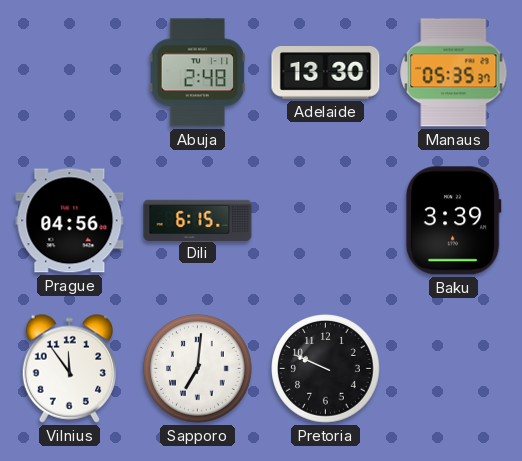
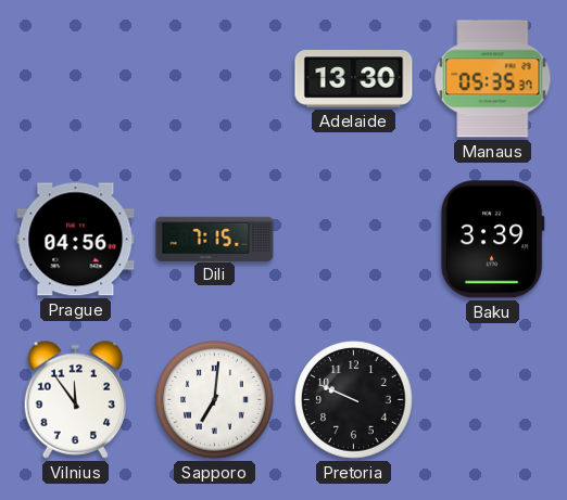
Abuja: 2:48 -> none
Dili: 6:15 -> 7:15
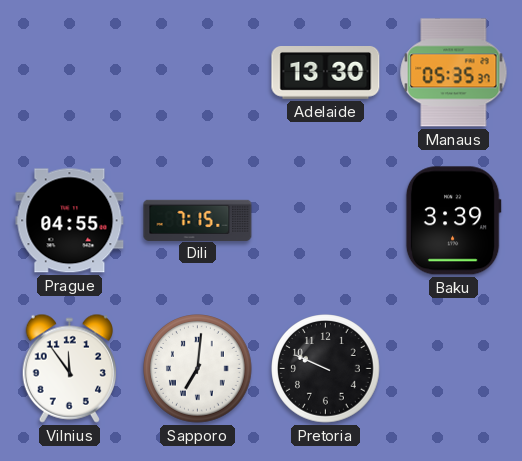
Prague: 04:56 -> 04:55
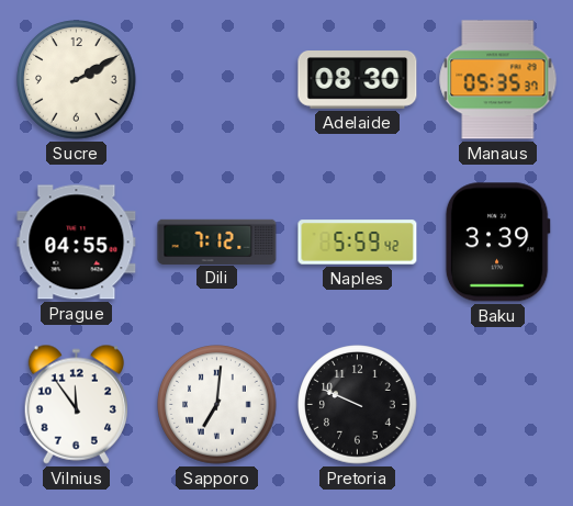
Sucre: none -> 2:10
Adelaide: 13:30 -> 08:30
Dili: 7:15 -> 7:12
Naples: none -> 5:59
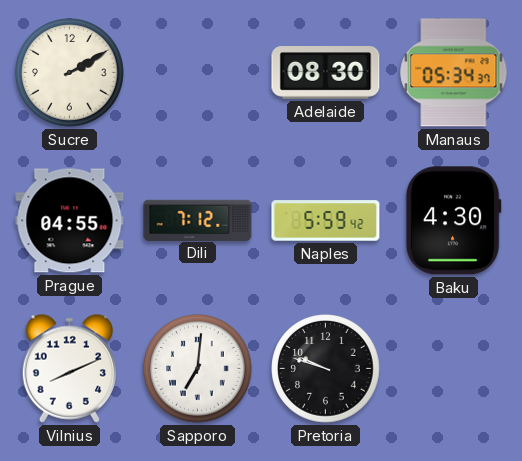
Manaus: 05:35 -> 05:34
Baku: 3:39 -> 4:30
Vilnius: 11:54 -> 8:11
Pretoria: 9:49 -> 9:48
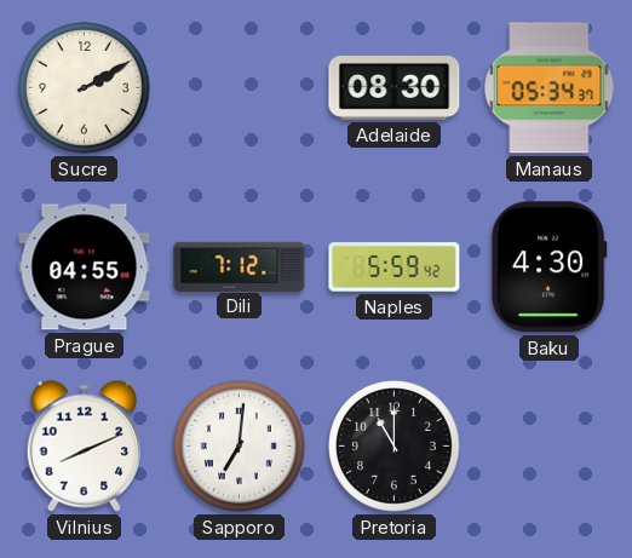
Pretoria: 9:48 -> 11:00
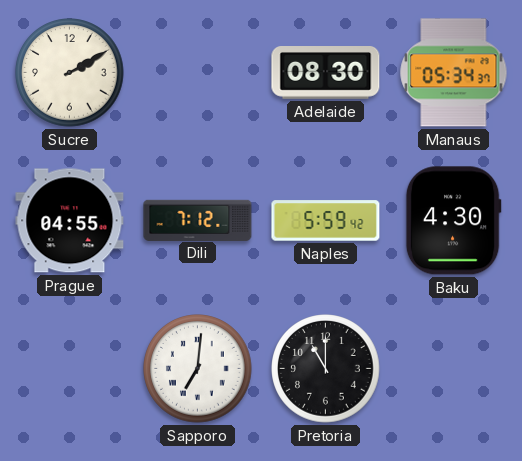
Vilnius: 8:11 -> none
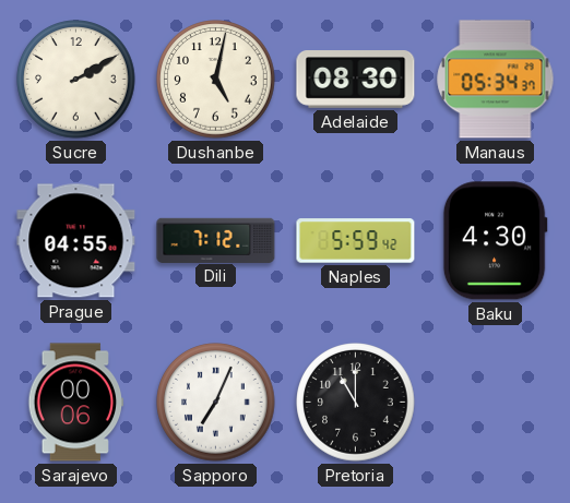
Dushanbe: none -> 5:02
Sarajevo: none -> 00:06
Sapporo: 7:01 -> 7:04
